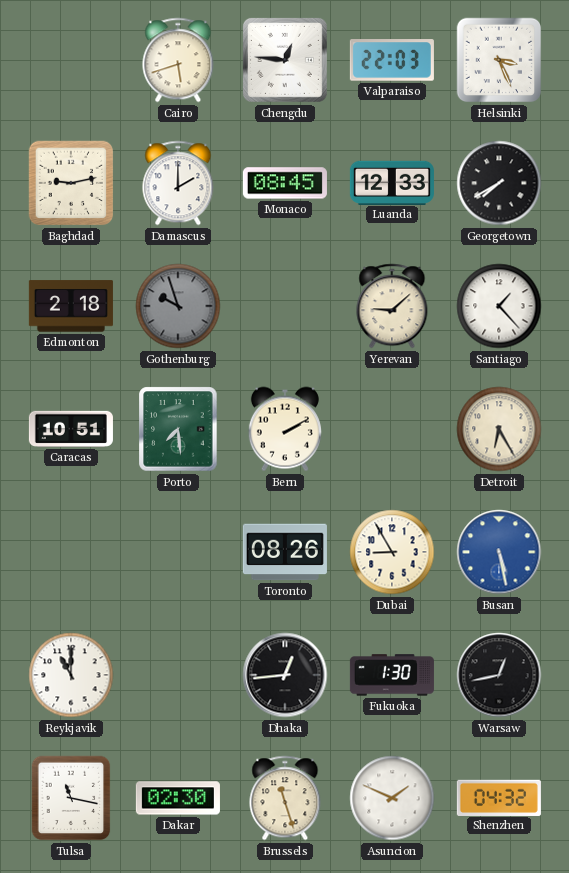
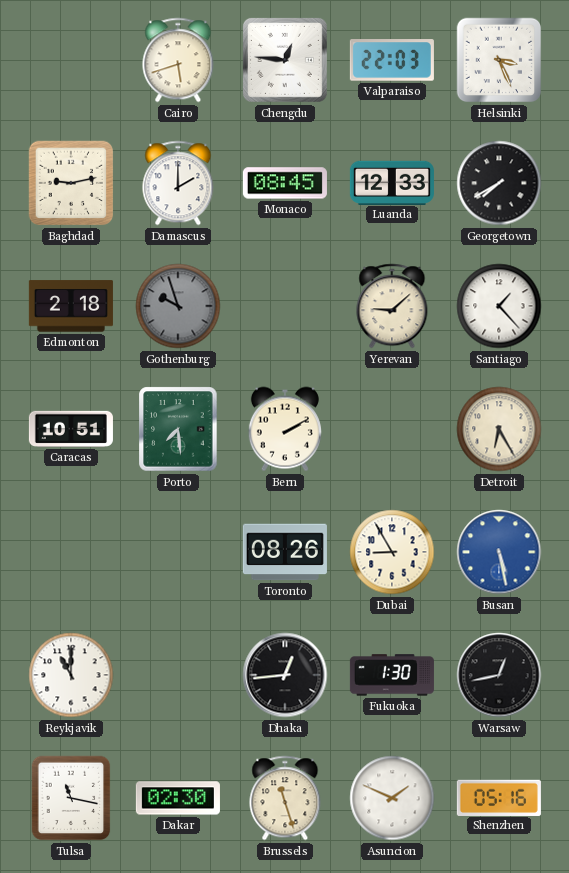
Shenzhen: 04:32 -> 05:16
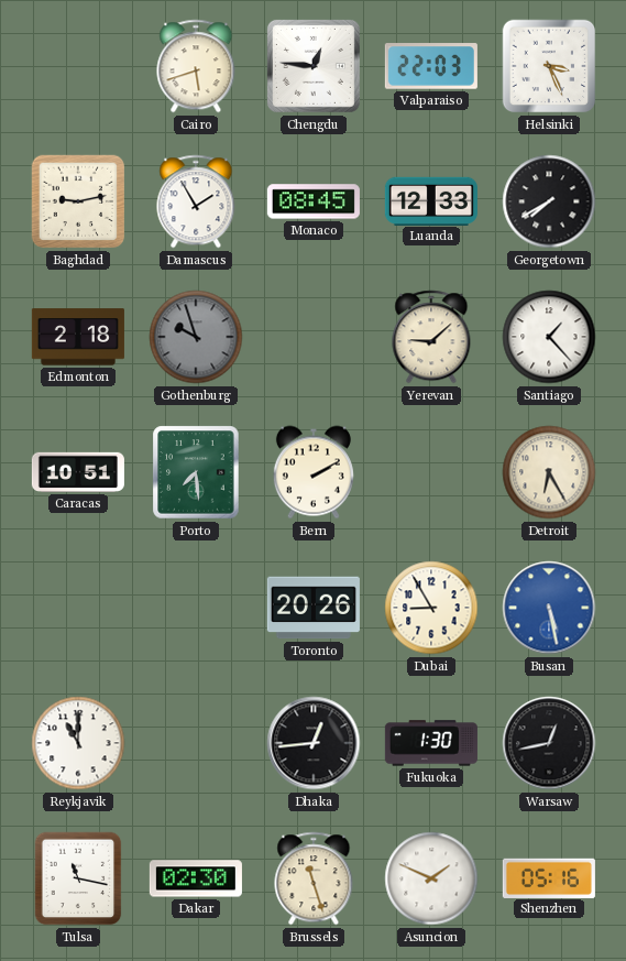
Damascus: 2:00 -> 1:55
Toronto: 08:26 -> 20:26
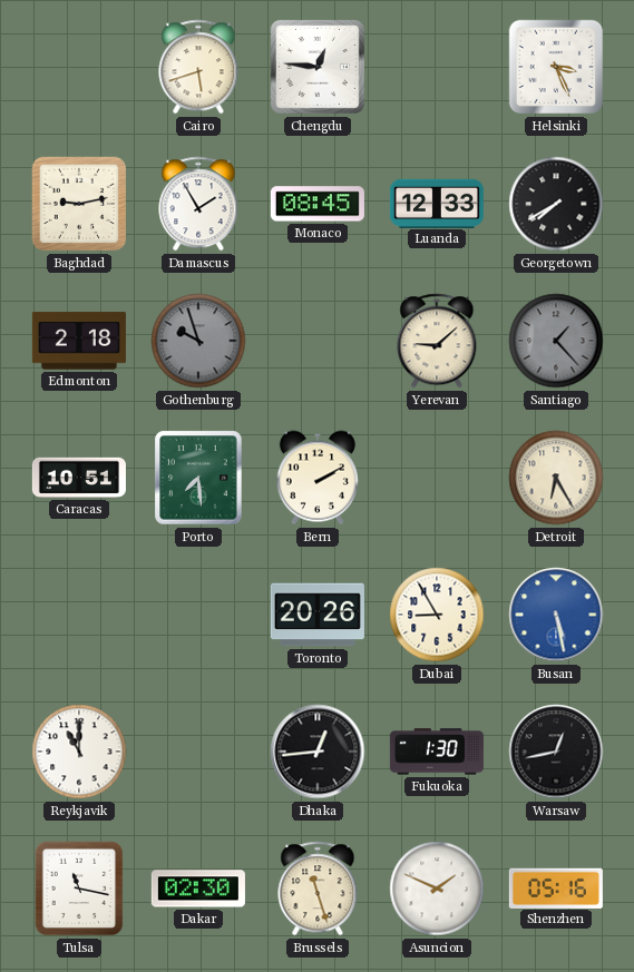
Valparaiso: 22:03 -> none
Santiago dial: white -> grey
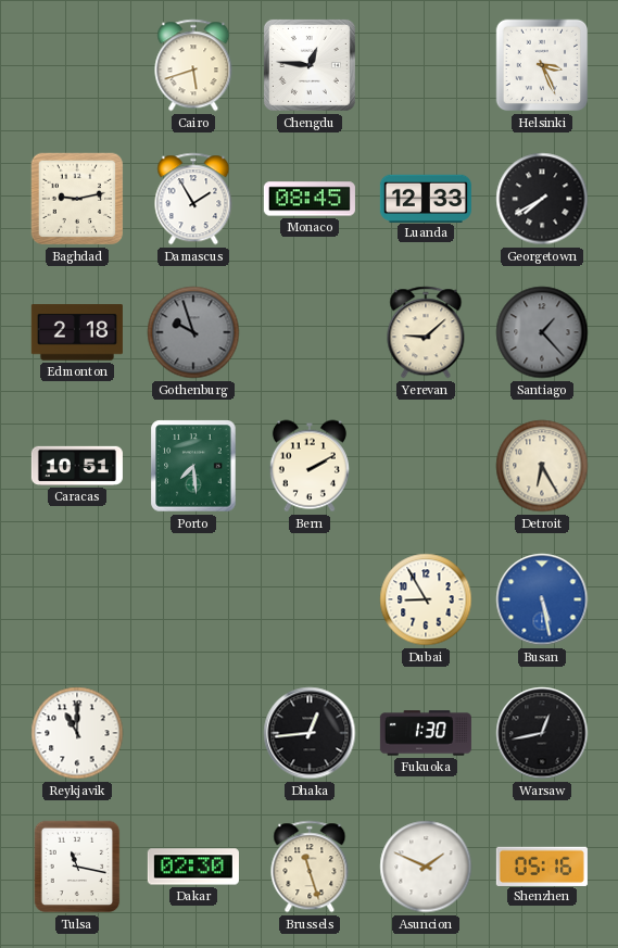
Toronto: 20:26 -> none
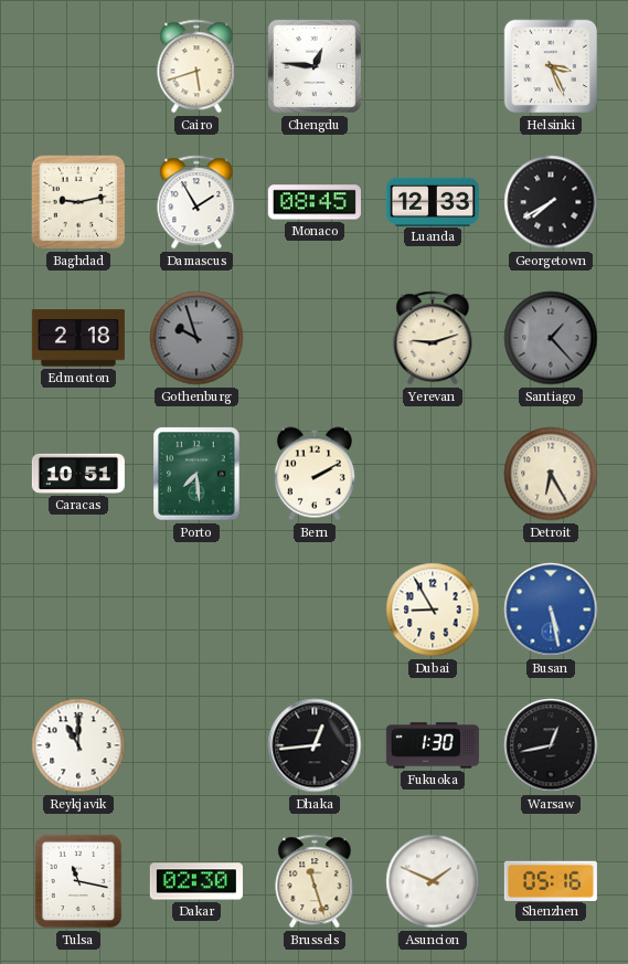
Yerevan: 9:08 -> 9:12
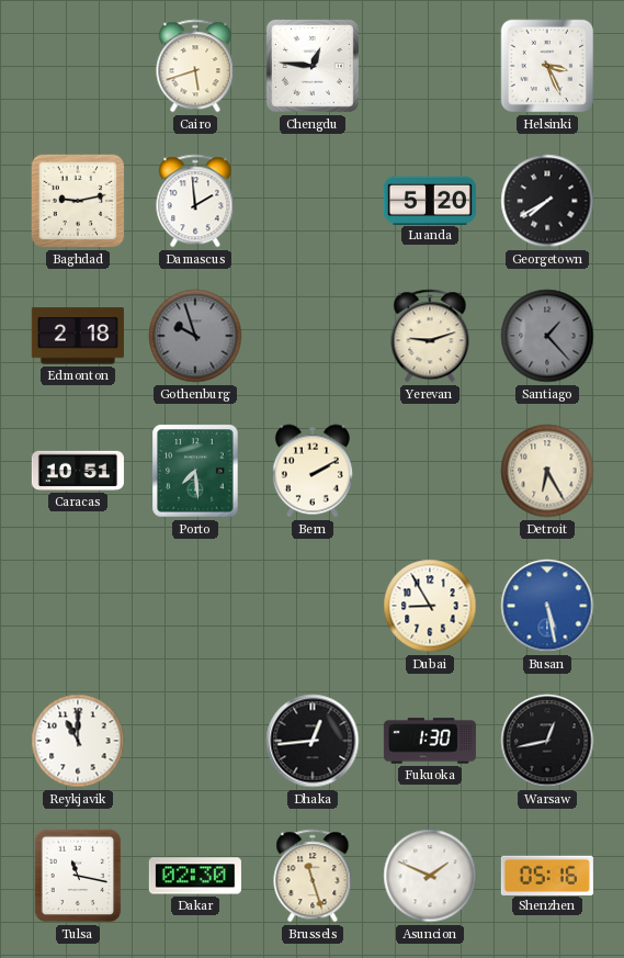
Damascus: 1:55 -> 1:59
Monaco: 08:45 -> none
Luanda: 12:33 -> 5:20
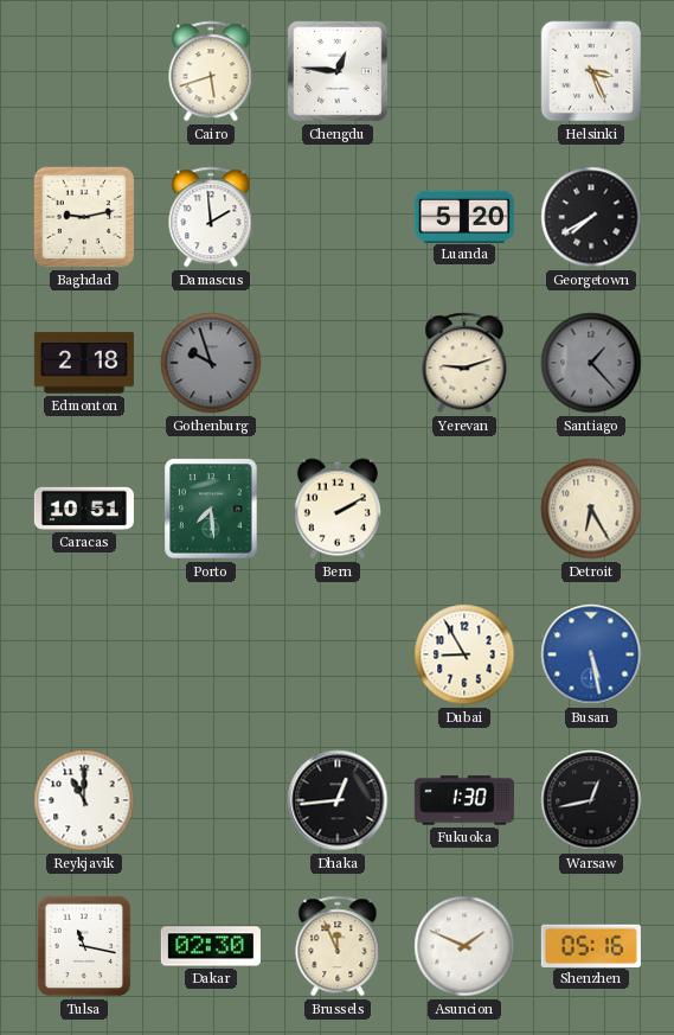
Brussels: 11:27 -> 11:56
